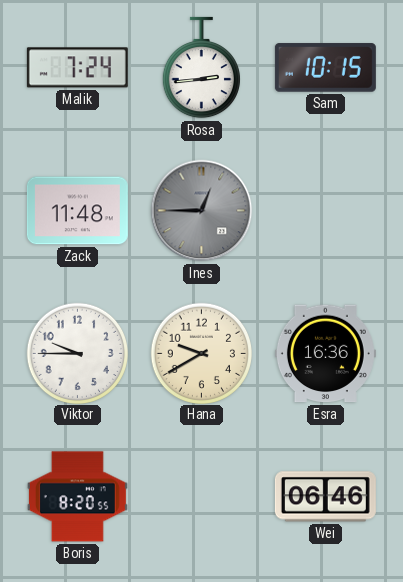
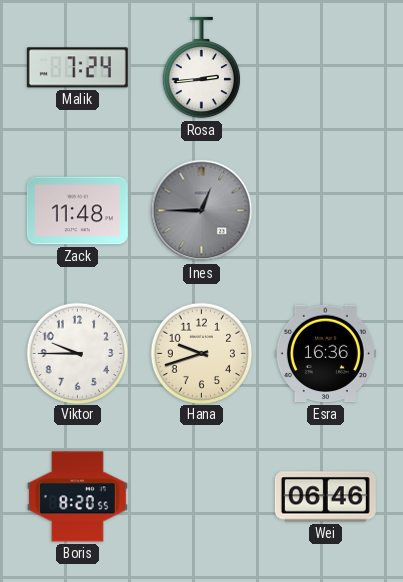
Sam: 10:15 -> none
Hana: 9:40 -> 9:42
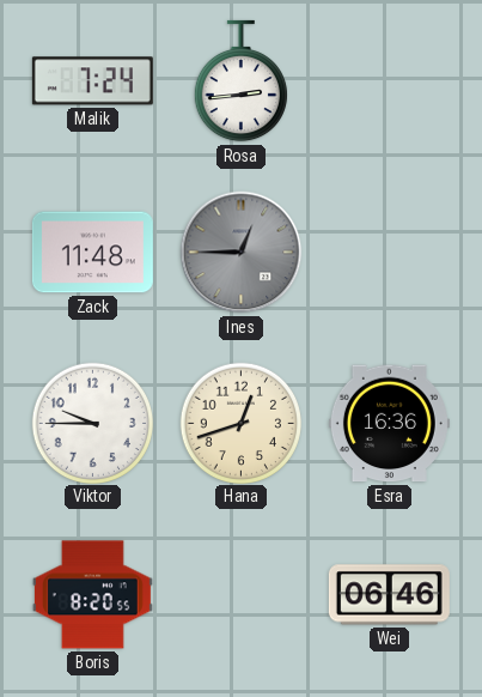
Hana: 9:42 -> 12:42
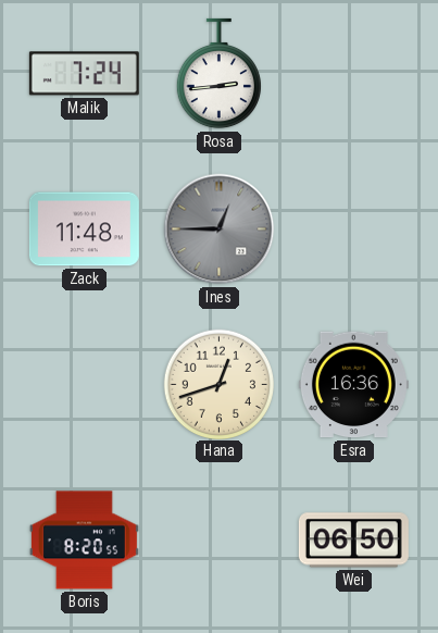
Viktor: 9:45 -> none
Wei: 06:46 -> 06:50
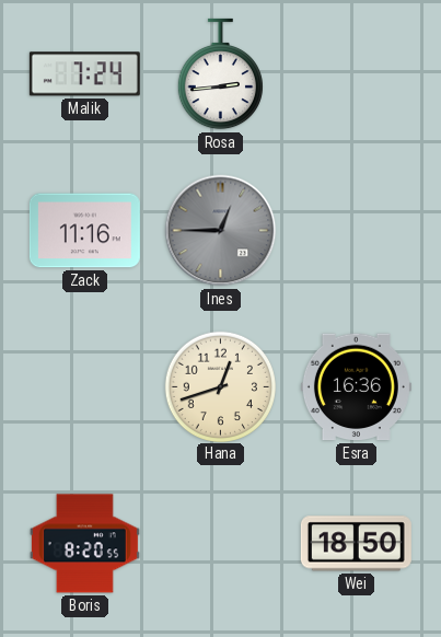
Zack: 11:48 -> 11:16
Wei: 06:50 -> 18:50
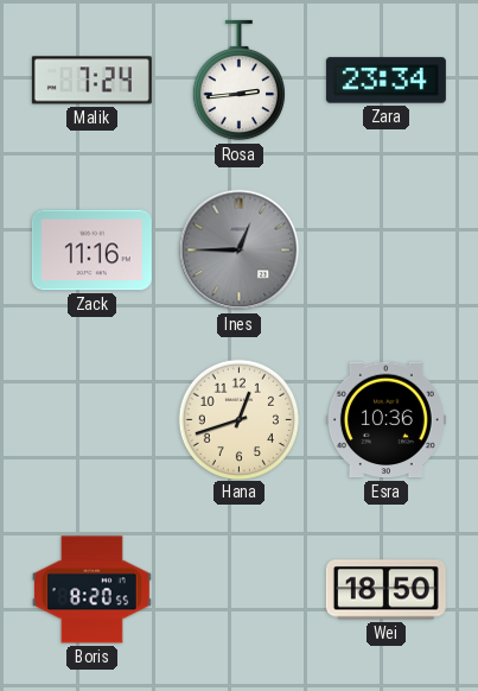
Zara: none -> 23:34
Esra: 16:36 -> 10:36
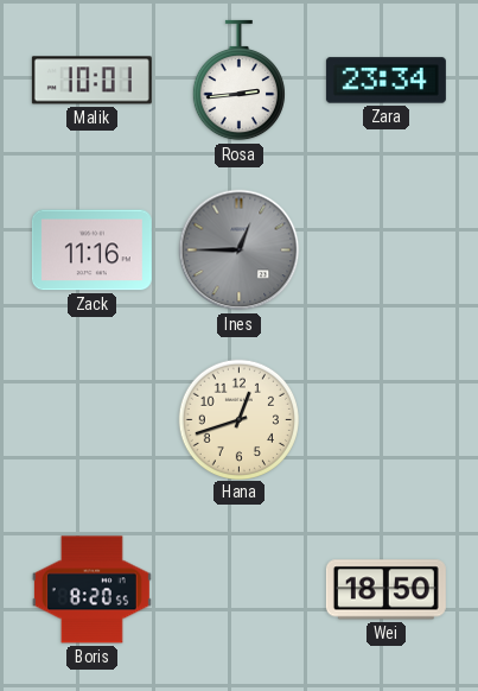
Malik: 7:24 -> 10:01
Esra: 10:36 -> none
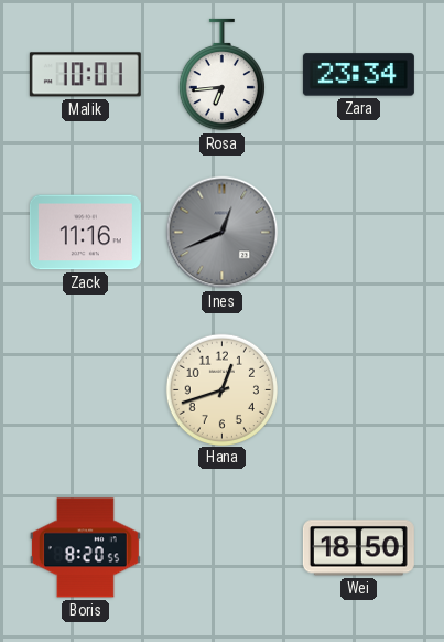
Rosa: 2:44 -> 6:44
Ines: 12:45 -> 12:41
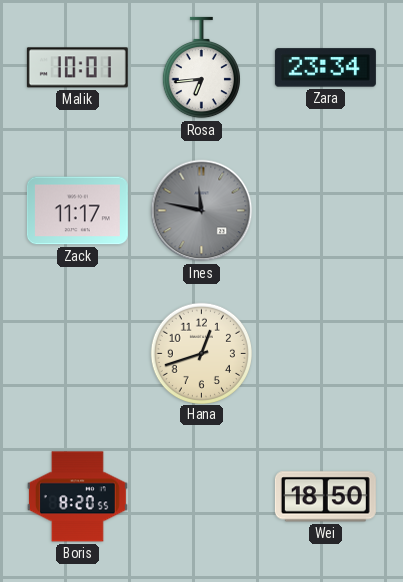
Zack: 11:16 -> 11:17
Ines: 12:41 -> 11:47
